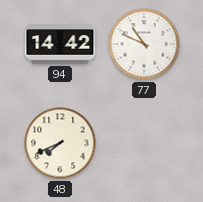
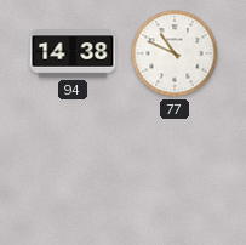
94: 14:42 -> 14:38
48: 7:41 -> none
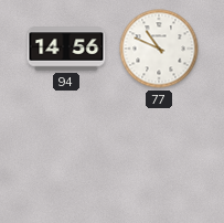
94: 14:38 -> 14:56
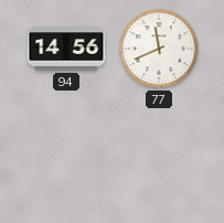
77: 10:49 -> 11:41
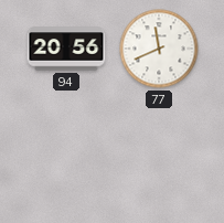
94: 14:56 -> 20:56
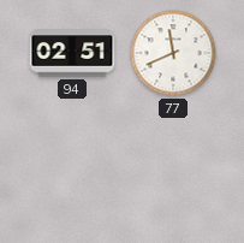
94: 20:56 -> 02:51
